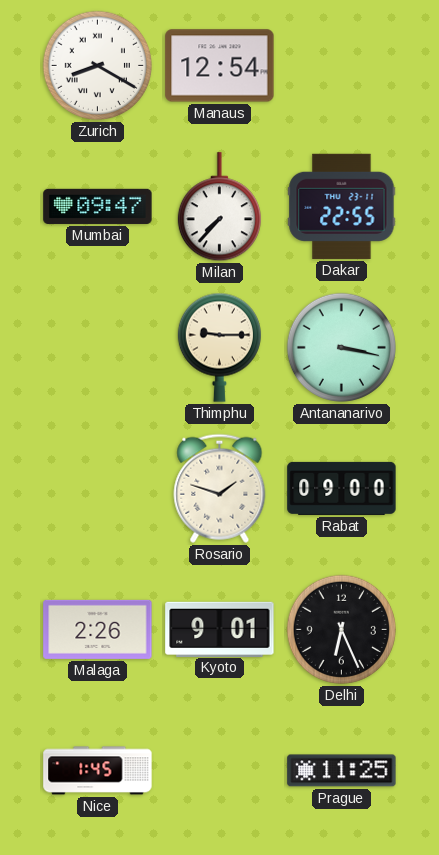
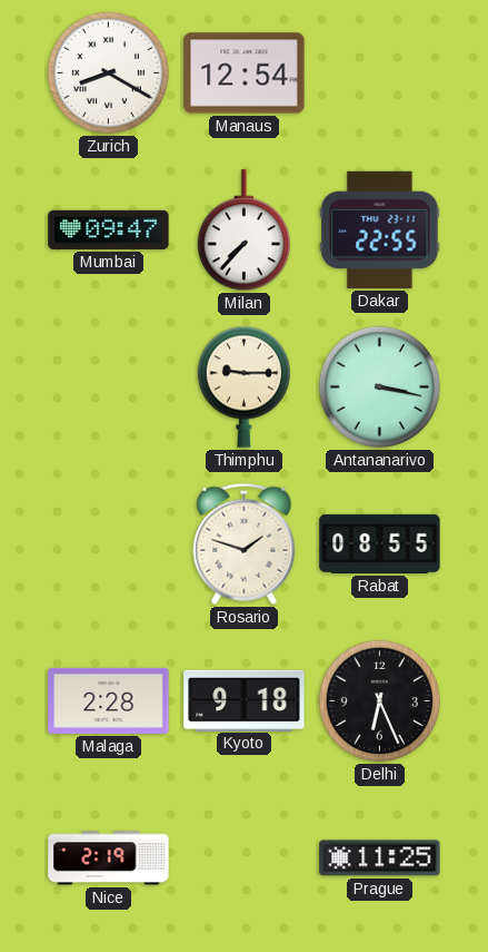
Rabat: 09:00 -> 08:55
Malaga: 2:26 -> 2:28
Kyoto: 9:01 -> 9:18
Nice: 1:45 -> 2:19
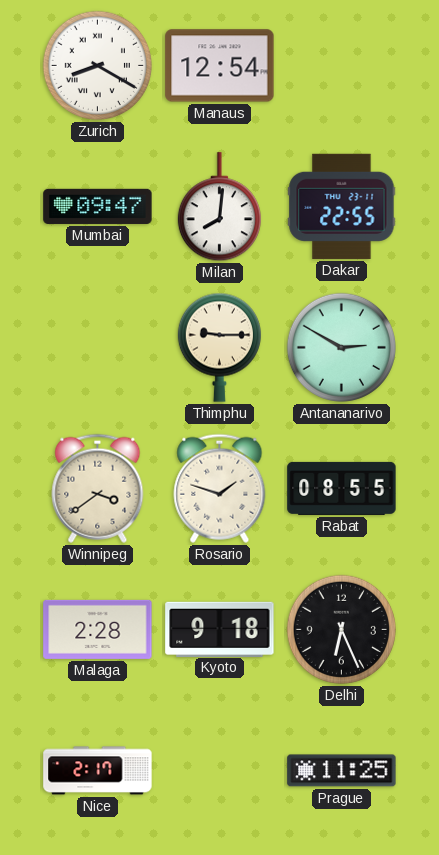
Milan: 7:37 -> 8:01
Antananarivo: 3:17 -> 2:50
Winnipeg: none -> 3:39
Nice: 2:19 -> 2:17
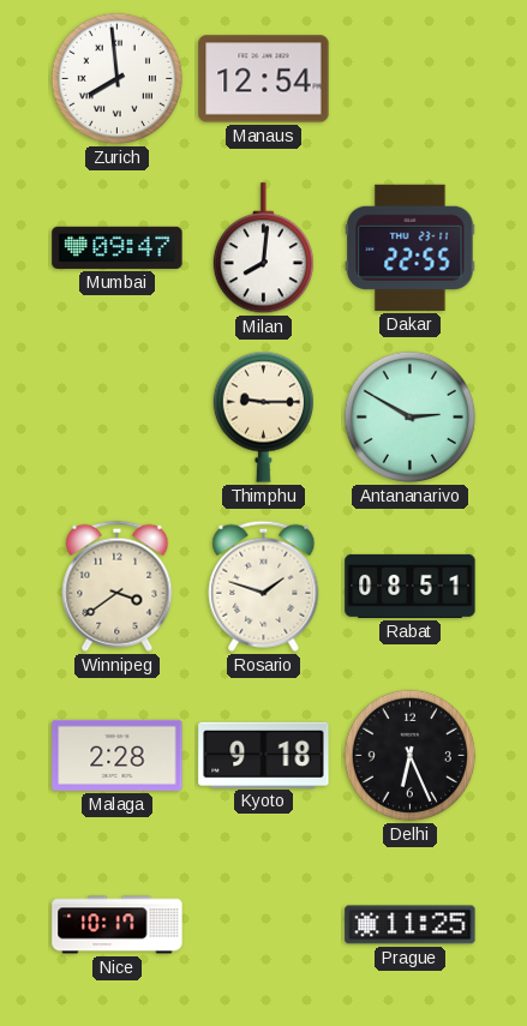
Zurich: 8:20 -> 7:59
Rabat: 08:55 -> 08:51
Nice: 2:17 -> 10:17
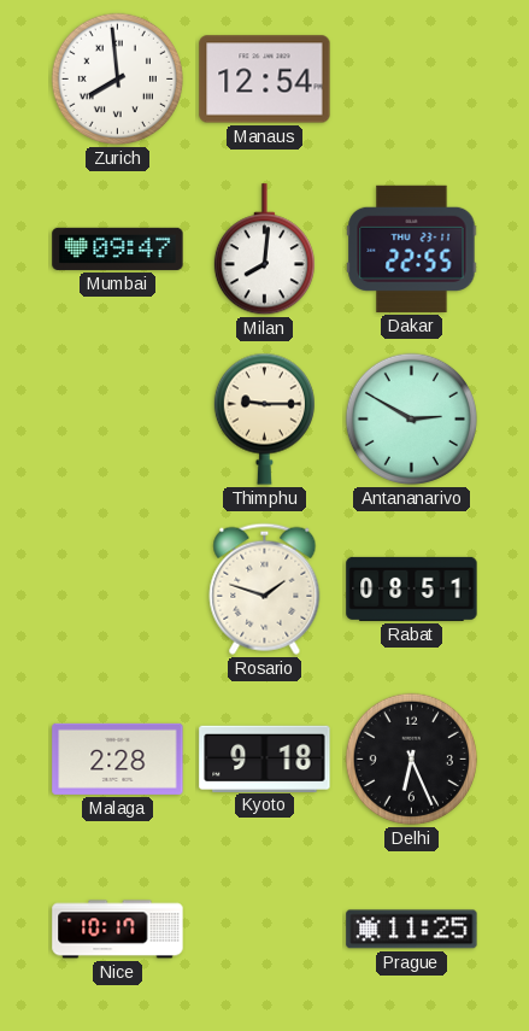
Winnipeg: 3:39 -> none
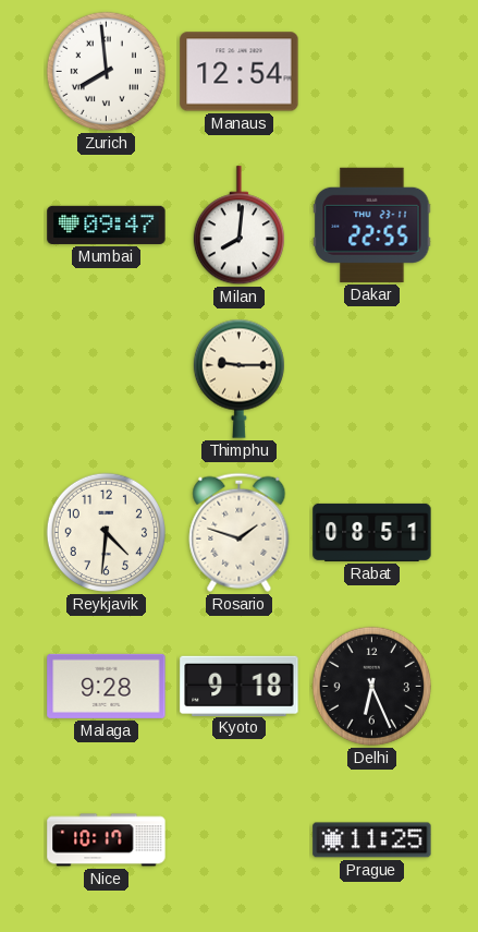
Antananarivo: 2:50 -> none
Reykjavik: none -> 4:31
Malaga: 2:28 -> 9:28
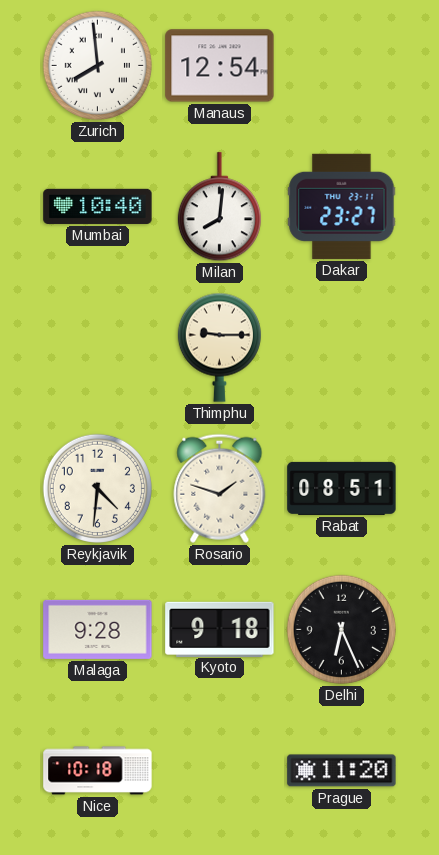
Mumbai: 09:47 -> 10:40
Dakar: 22:55 -> 23:27
Nice: 10:17 -> 10:18
Prague: 11:25 -> 11:20
